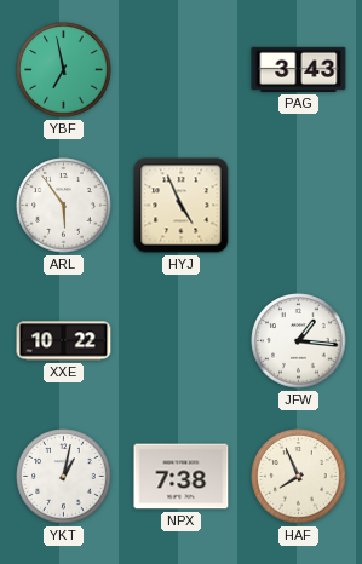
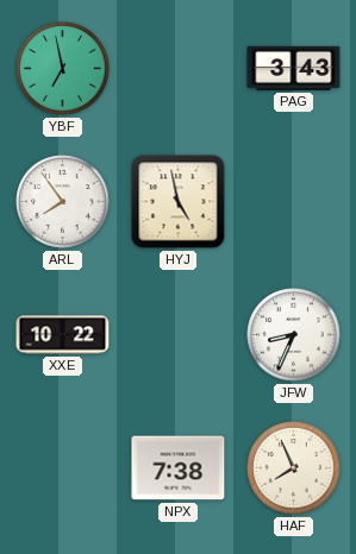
ARL: 5:54 -> 7:54
HYJ: 4:56 -> 4:58
JFW: 1:16 -> 8:34
YKT: 1:02 -> none
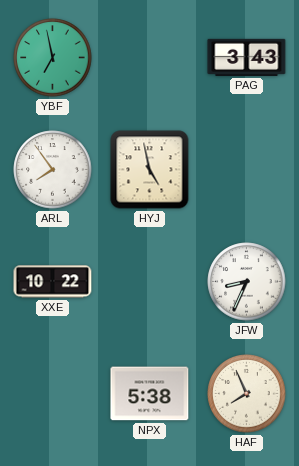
NPX: 7:38 -> 5:38
